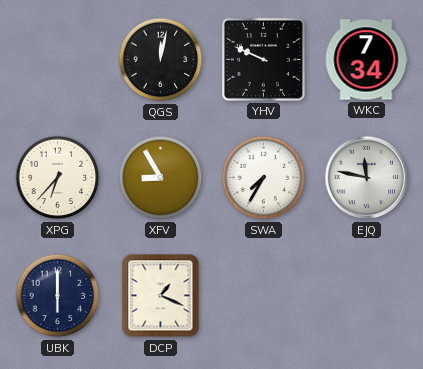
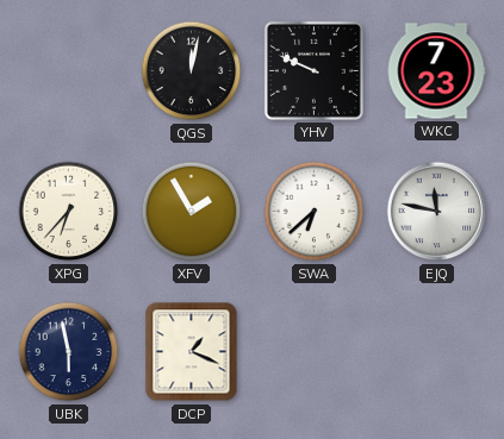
WKC: 7:34 -> 7:23
XFV: 8:55 -> 1:55
SWA: 7:35 -> 6:38
UBK: 6:00 -> 5:58
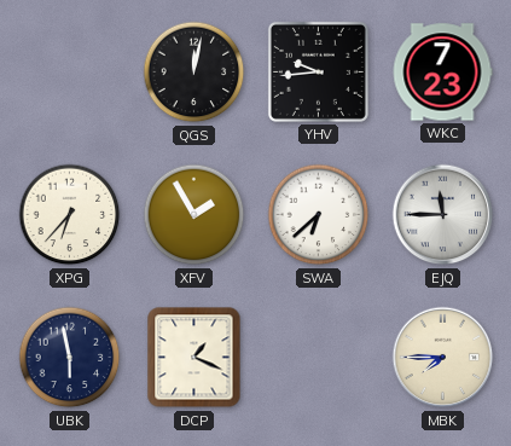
YHV: 9:49 -> 9:44
EJQ: 11:47 -> 11:45
MBK: none -> 7:45
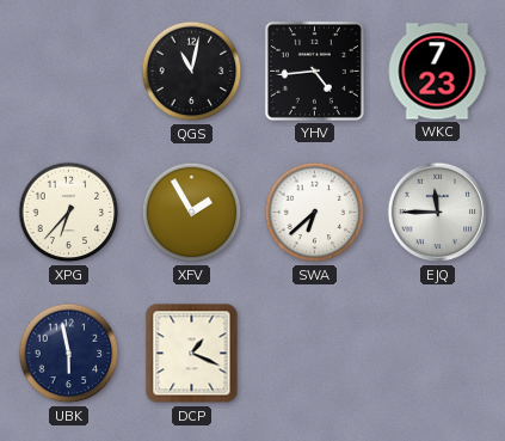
QGS: 12:02 -> 11:02
YHV: 9:44 -> 4:44
MBK: 7:45 -> none
